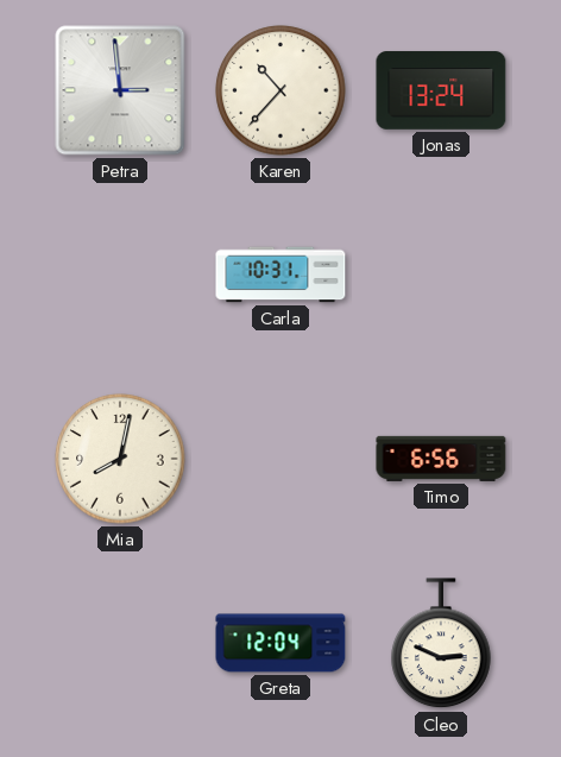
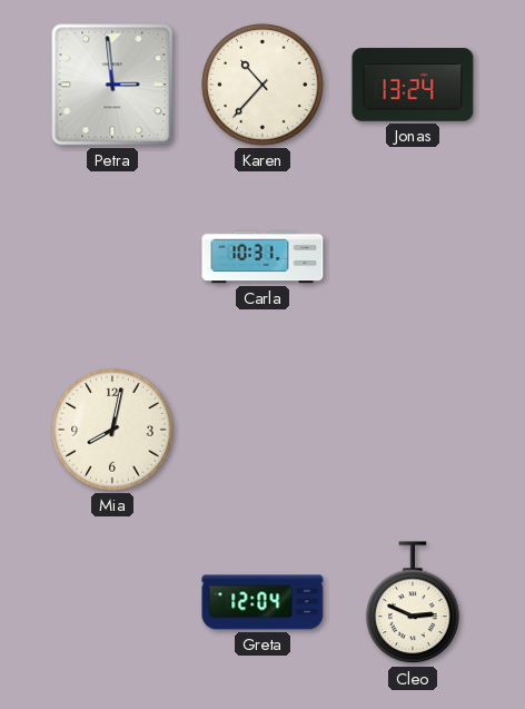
Timo: 6:56 -> none
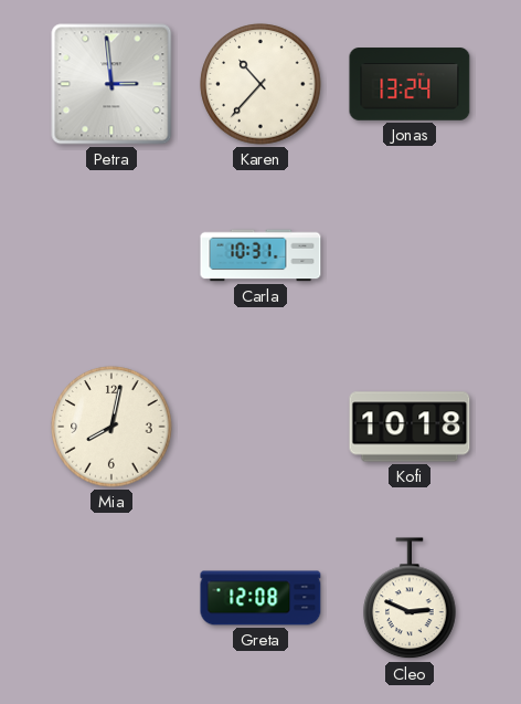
Kofi: none -> 10:18
Greta: 12:04 -> 12:08
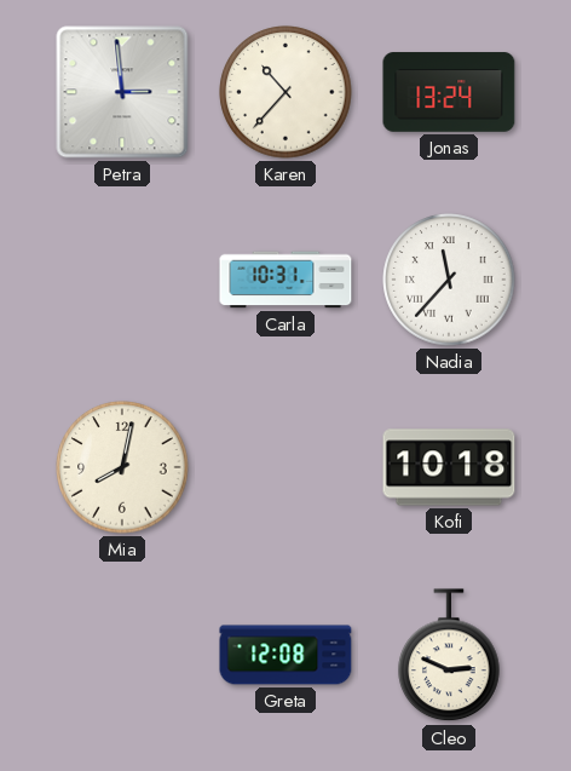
Nadia: none -> 11:37
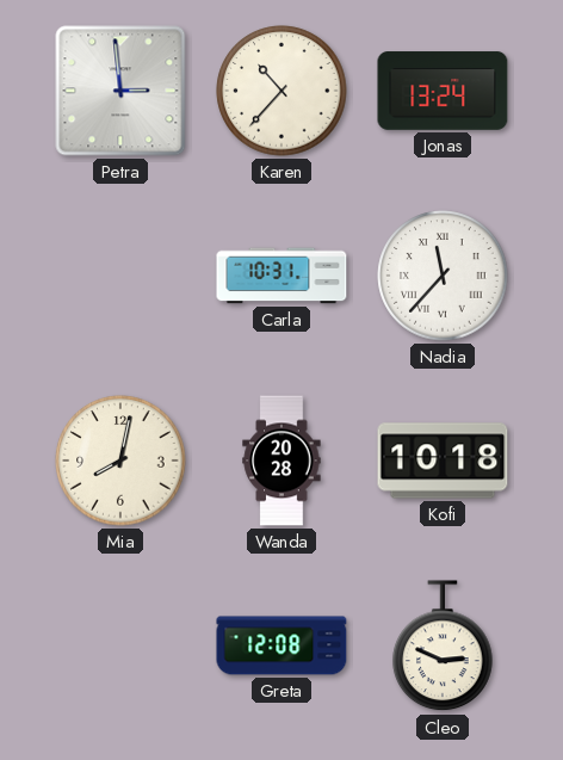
Wanda: none -> 20:28
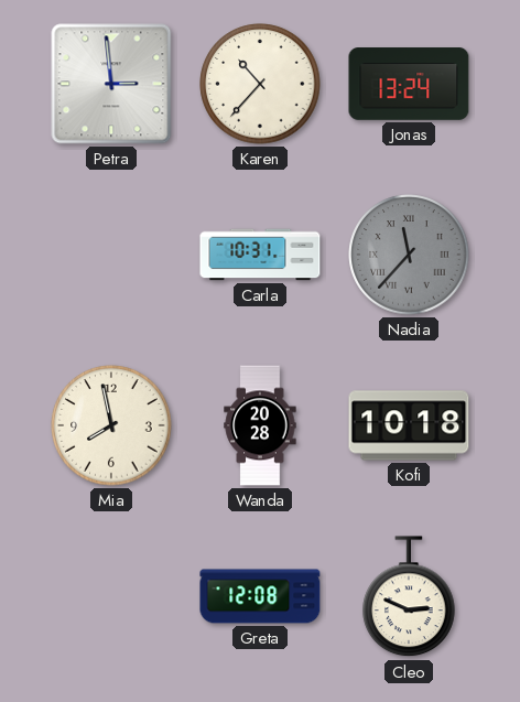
Nadia dial: white -> grey
Mia: 8:02 -> 7:58
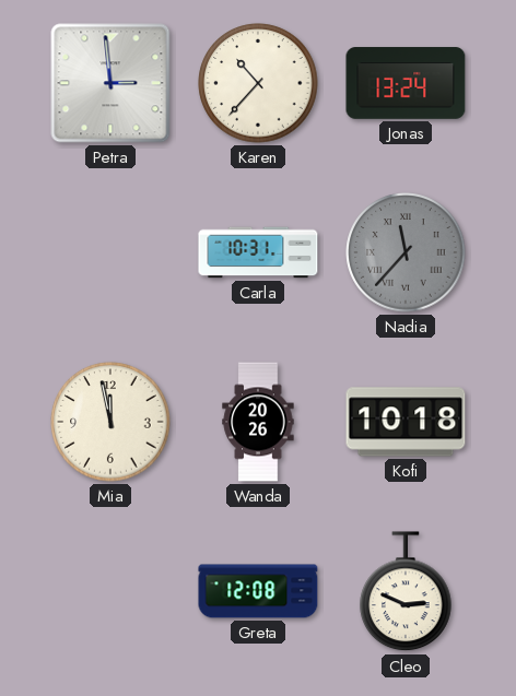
Mia: 7:58 -> 11:58
Wanda: 20:28 -> 20:26
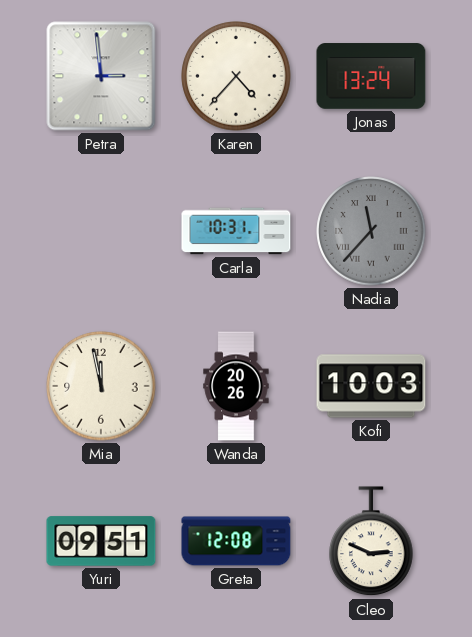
Karen: 10:37 -> 4:37
Kofi: 10:18 -> 10:03
Yuri: none -> 09:51
